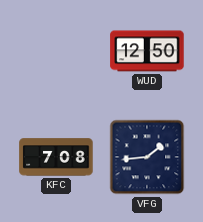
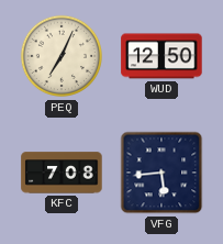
PEQ: none -> 7:04
VFG: 1:44 -> 5:44
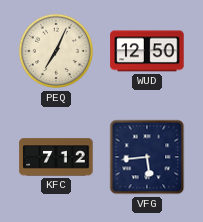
KFC: 7:08 -> 7:12
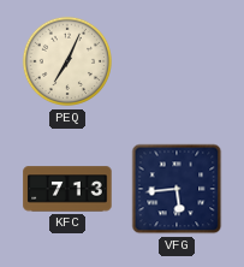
WUD: 12:50 -> none
KFC: 7:12 -> 7:13
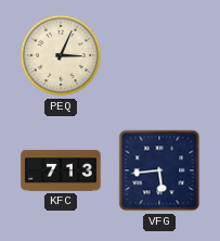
PEQ: 7:04 -> 3:04
